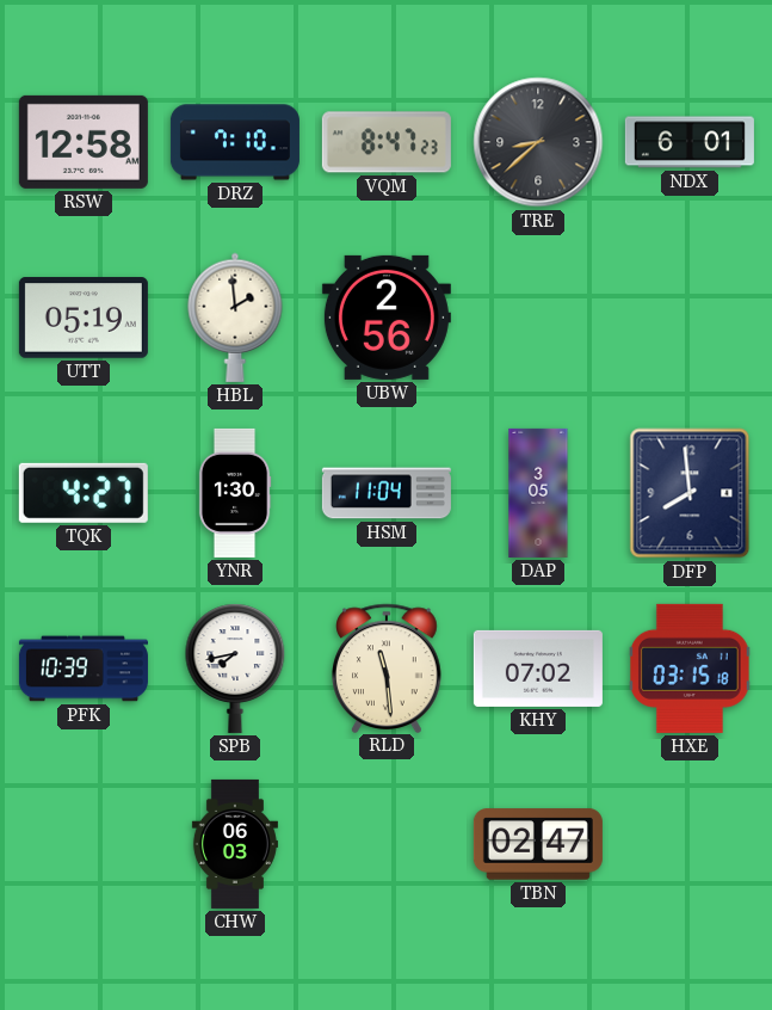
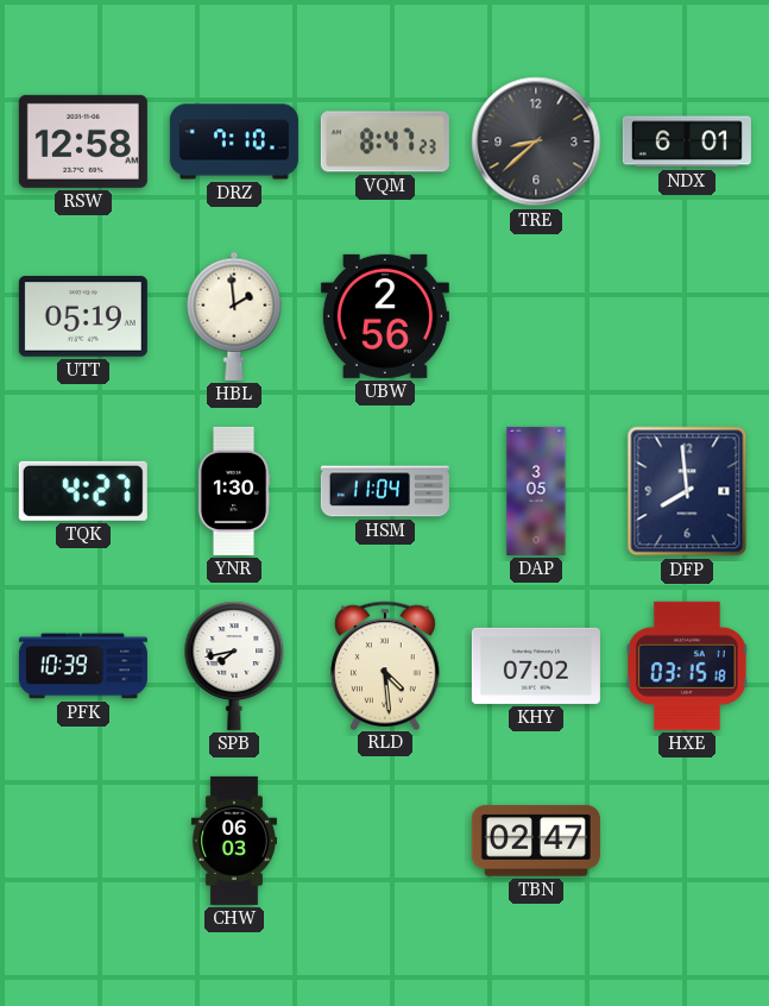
RLD: 11:29 -> 4:29
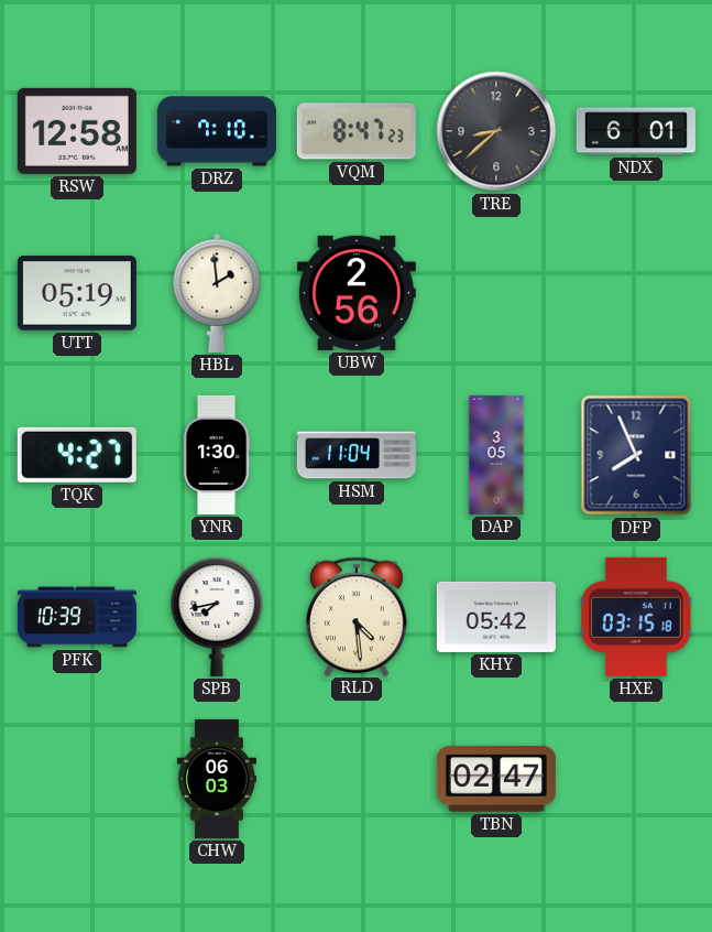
DFP: 7:59 -> 7:56
KHY: 07:02 -> 05:42
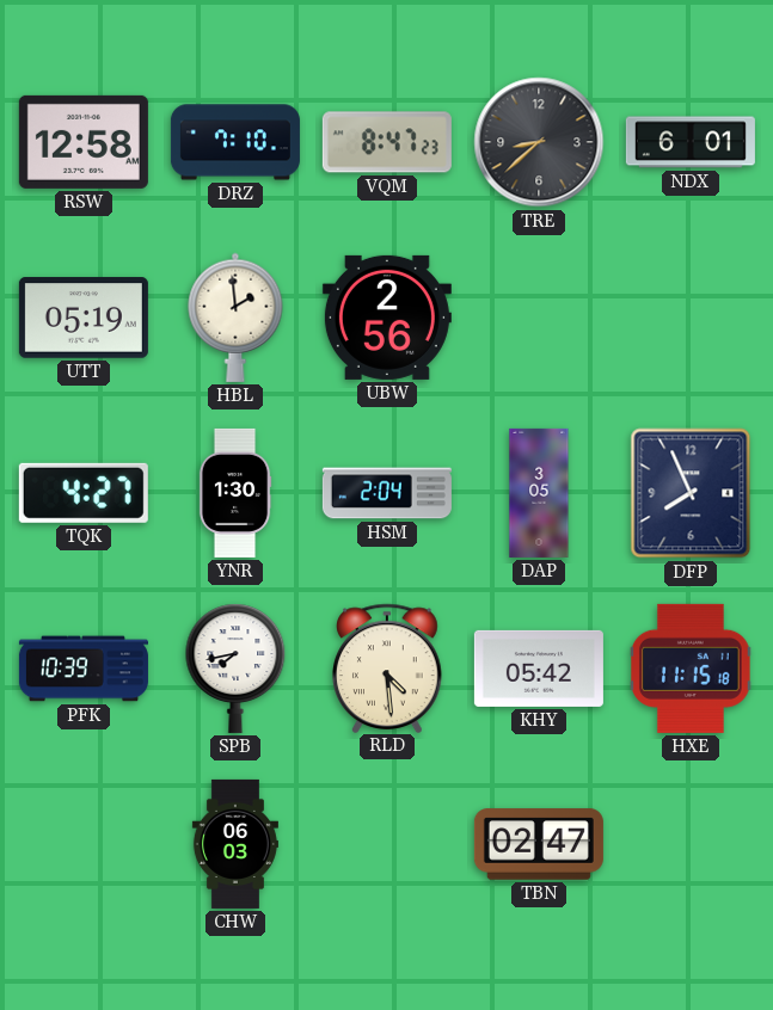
HSM: 11:04 -> 2:04
HXE: 03:15 -> 11:15
